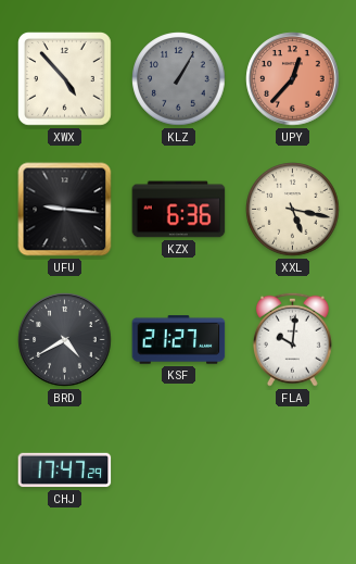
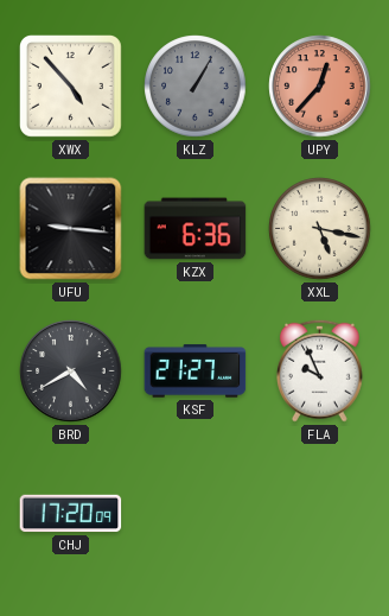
FLA: 10:01 -> 9:56
CHJ: 17:47 -> 17:20
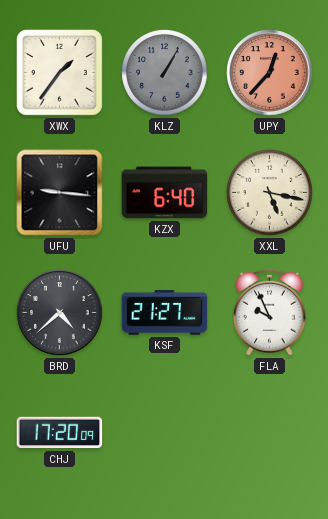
XWX: 4:53 -> 1:36
KZX: 6:36 -> 6:40
BRD: 4:40 -> 4:38
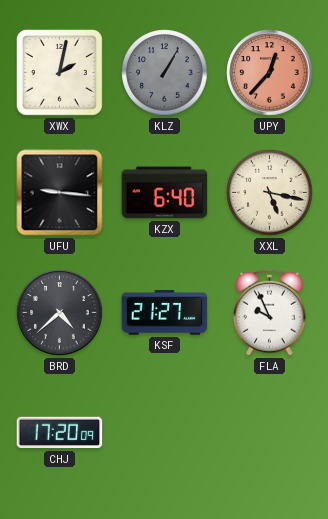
XWX: 1:36 -> 2:02
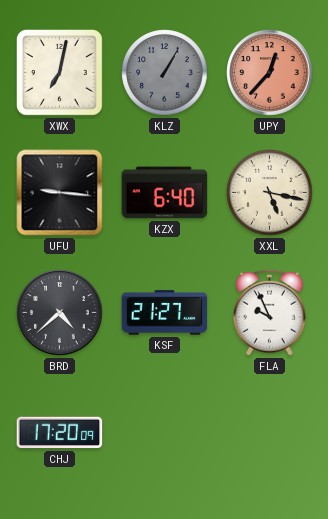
XWX: 2:02 -> 7:02
